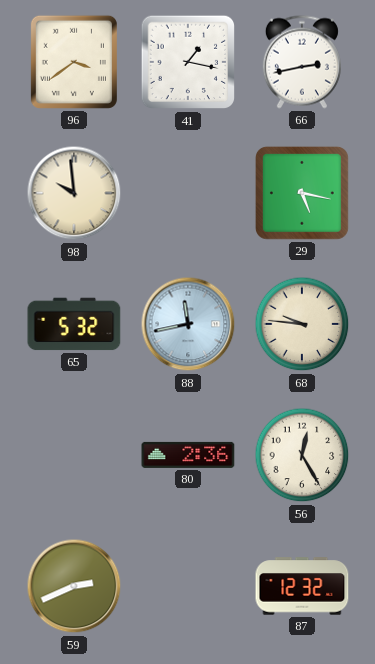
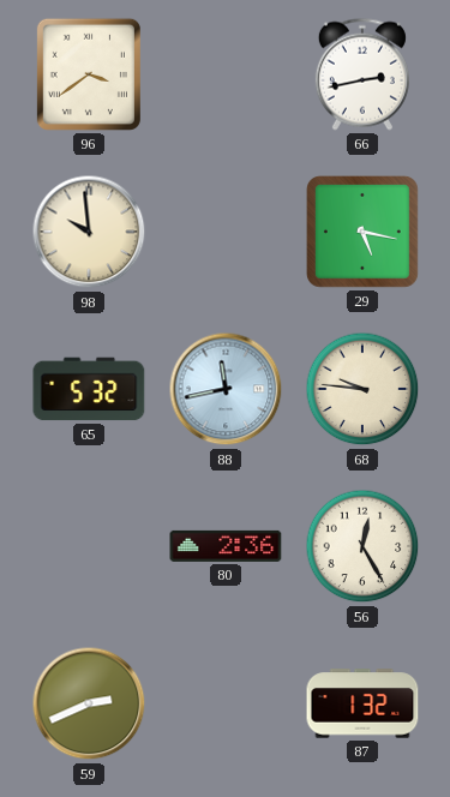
41: 1:17 -> none
87: 12:32 -> 1:32
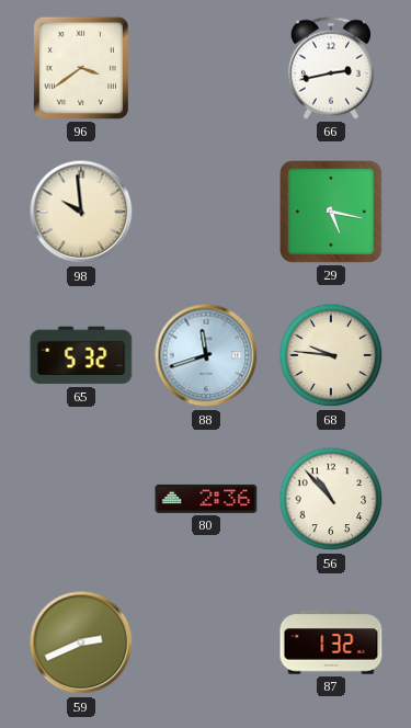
88: 11:43 -> 11:42
56: 12:25 -> 10:53
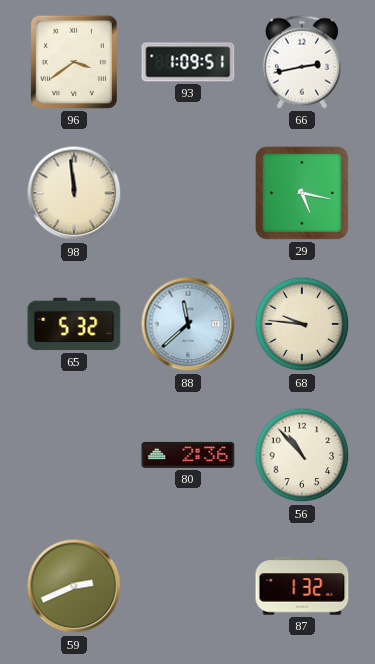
93: none -> 1:09
98: 9:59 -> 11:59
88: 11:42 -> 11:38
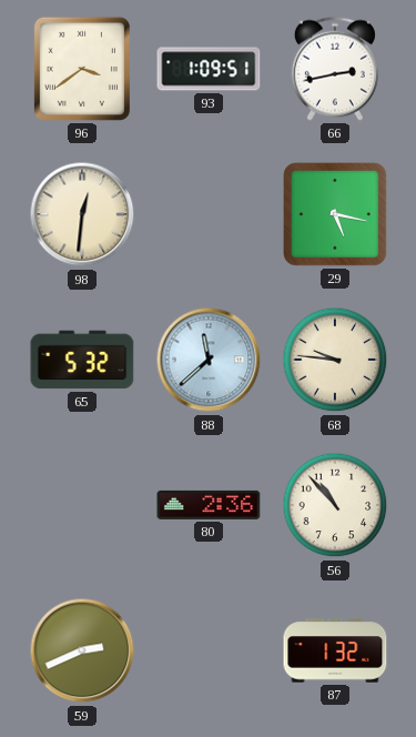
98: 11:59 -> 12:31
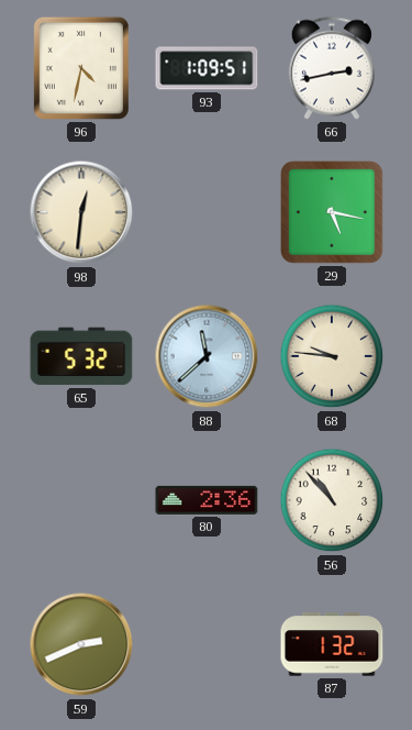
96: 3:39 -> 4:32
